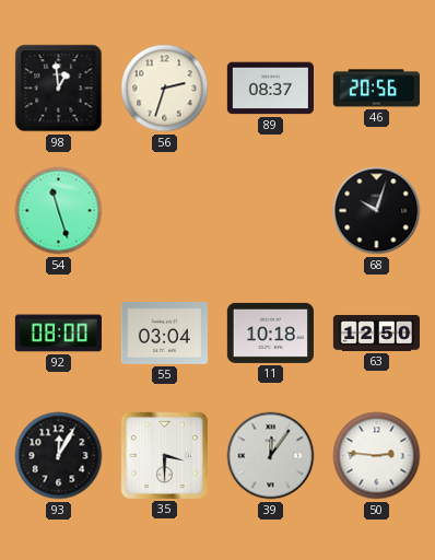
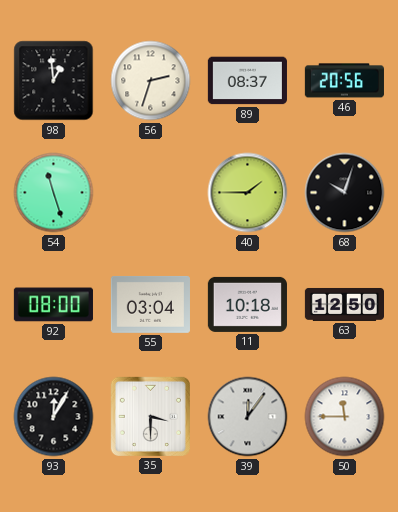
40: none -> 1:45
50: 2:46 -> 11:45
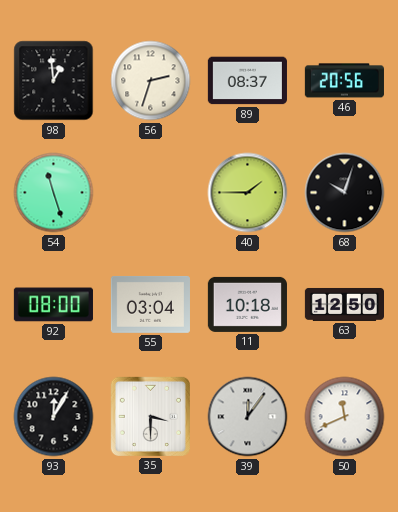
50: 11:45 -> 11:41
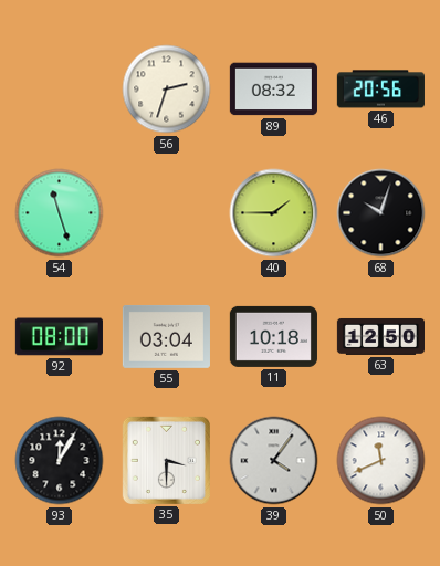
98: 12:59 -> none
89: 08:37 -> 08:32
39: 12:06 -> 4:06
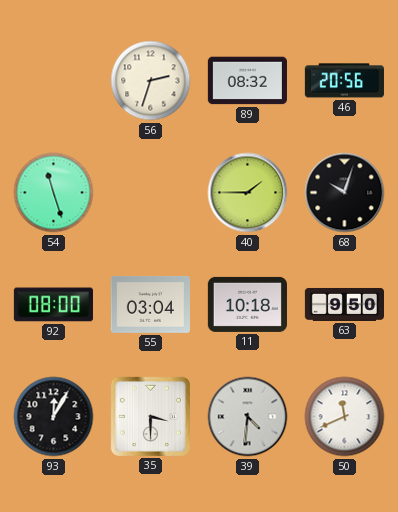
63: 12:50 -> 9:50
39: 4:06 -> 4:31
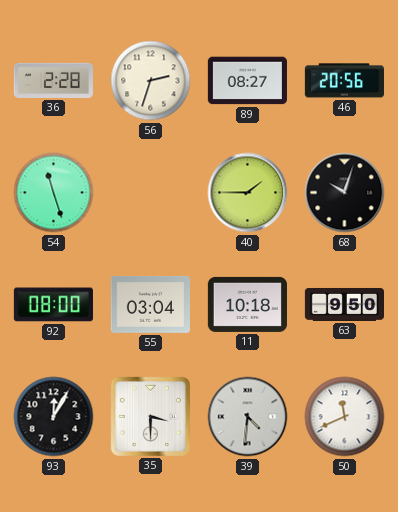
36: none -> 2:28
89: 08:32 -> 08:27
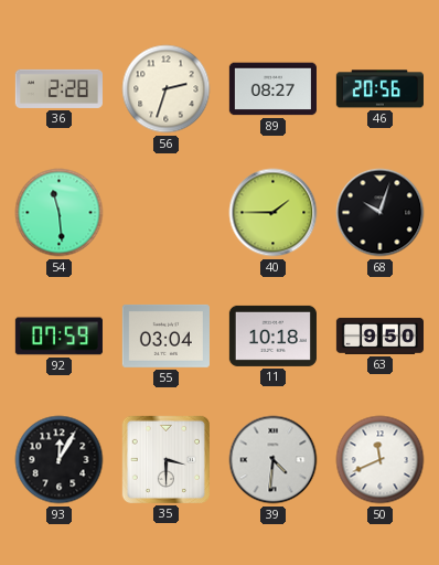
54: 11:27 -> 11:29
92: 08:00 -> 07:59
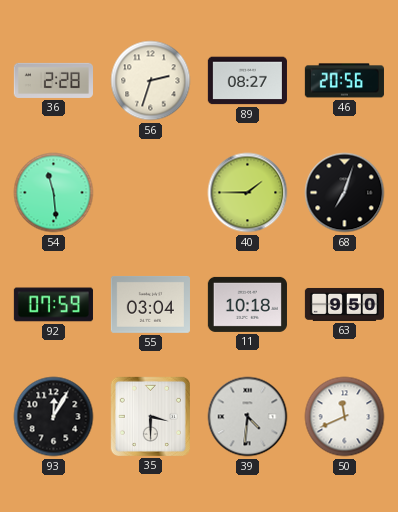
68: 10:03 -> 7:03
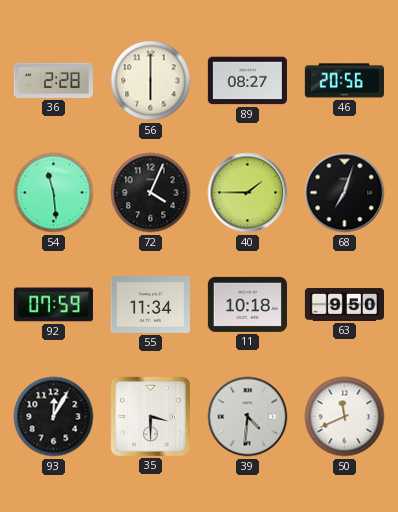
56: 2:33 -> 6:00
72: none -> 4:04
55: 03:04 -> 11:34
